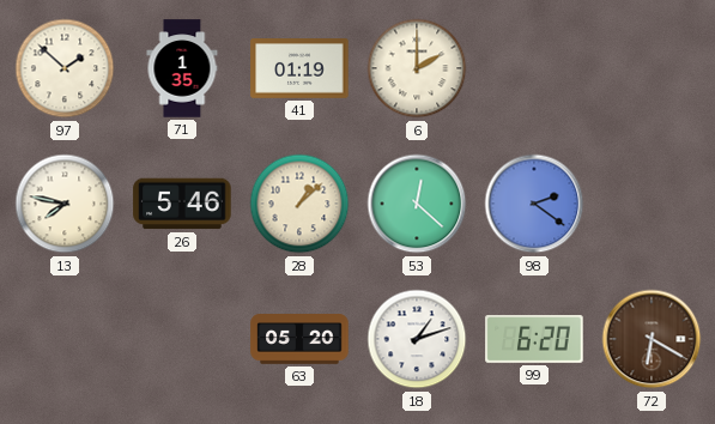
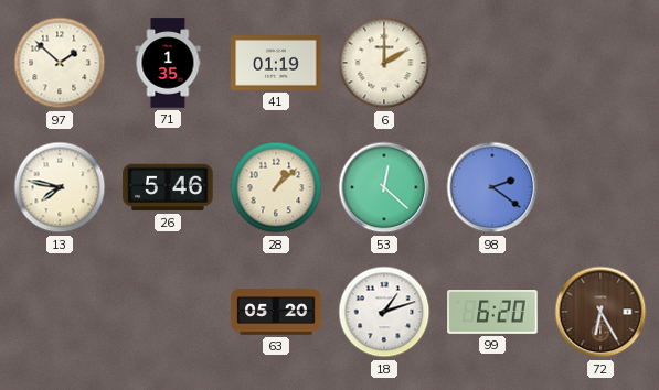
72: 6:20 -> 6:25
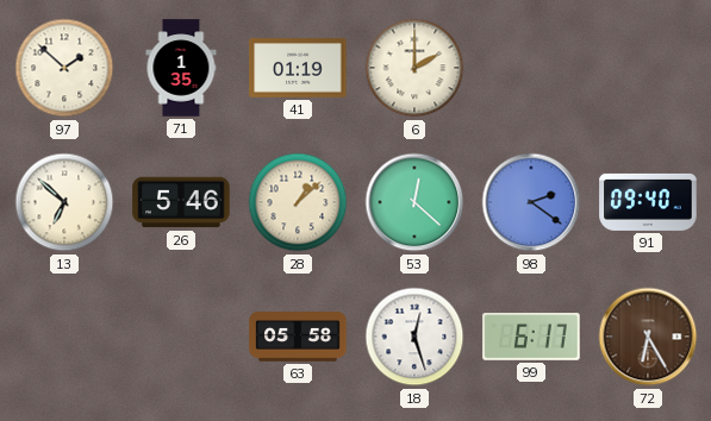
13: 7:47 -> 6:52
91: none -> 09:40
63: 05:20 -> 05:58
18: 1:12 -> 12:27
99: 6:20 -> 6:17
